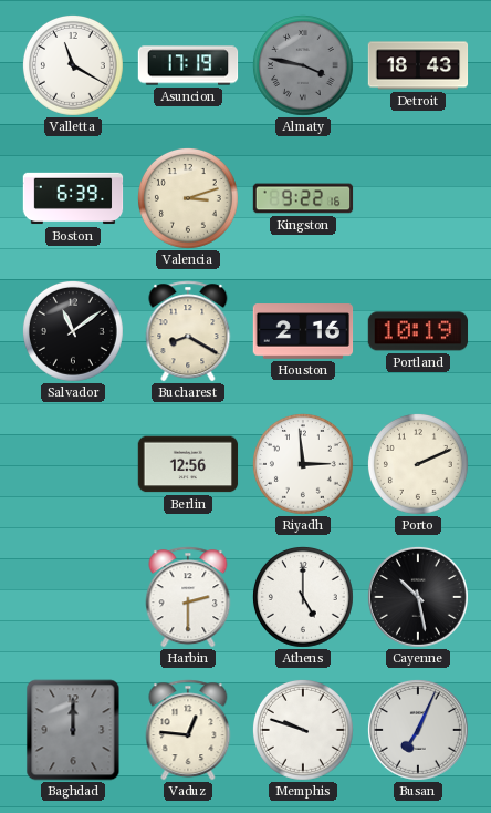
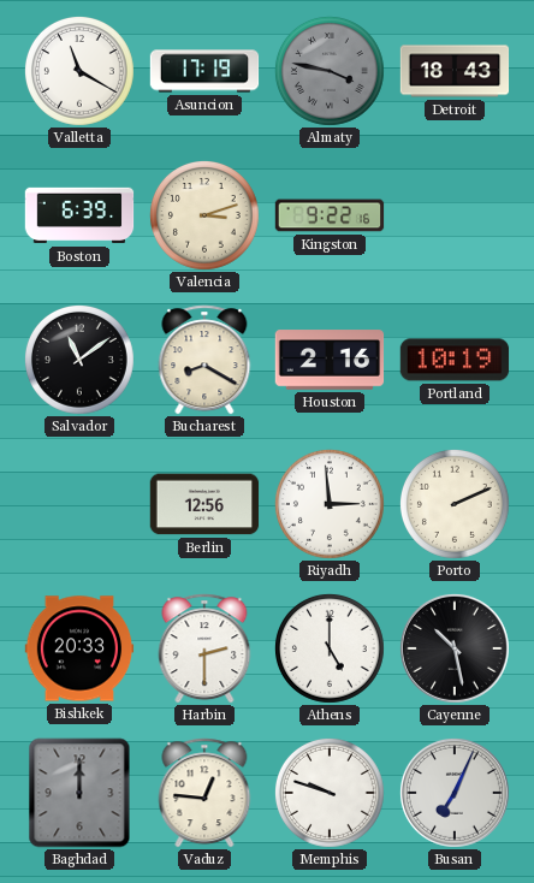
Bishkek: none -> 20:33
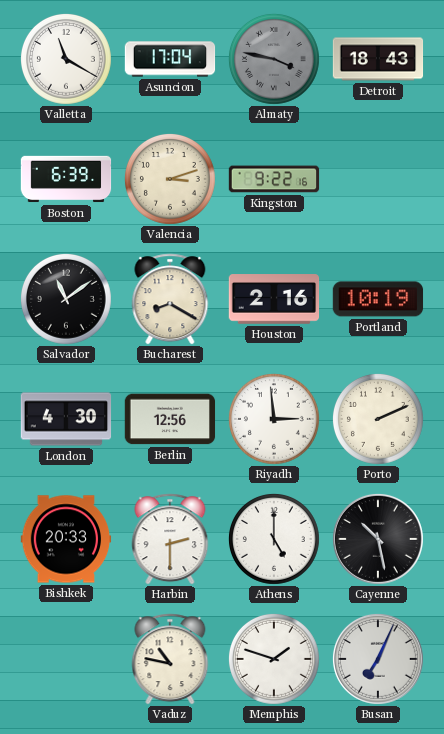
Asuncion: 17:19 -> 17:04
London: none -> 4:30
Baghdad: 12:00 -> none
Vaduz: 12:46 -> 10:47
Memphis: 9:48 -> 1:48
